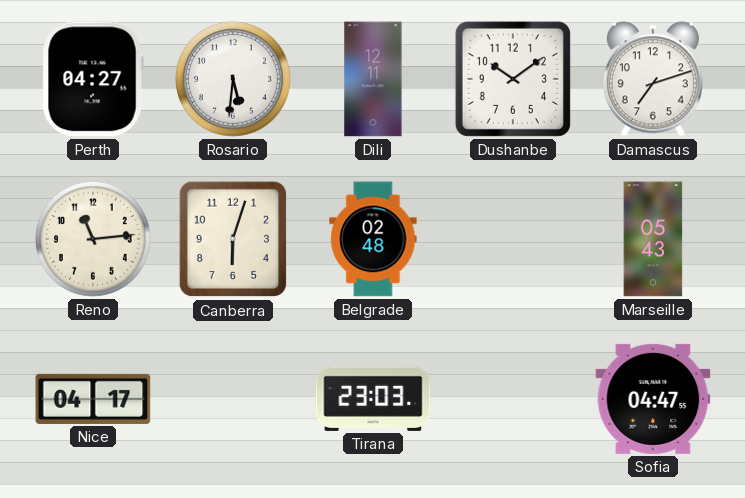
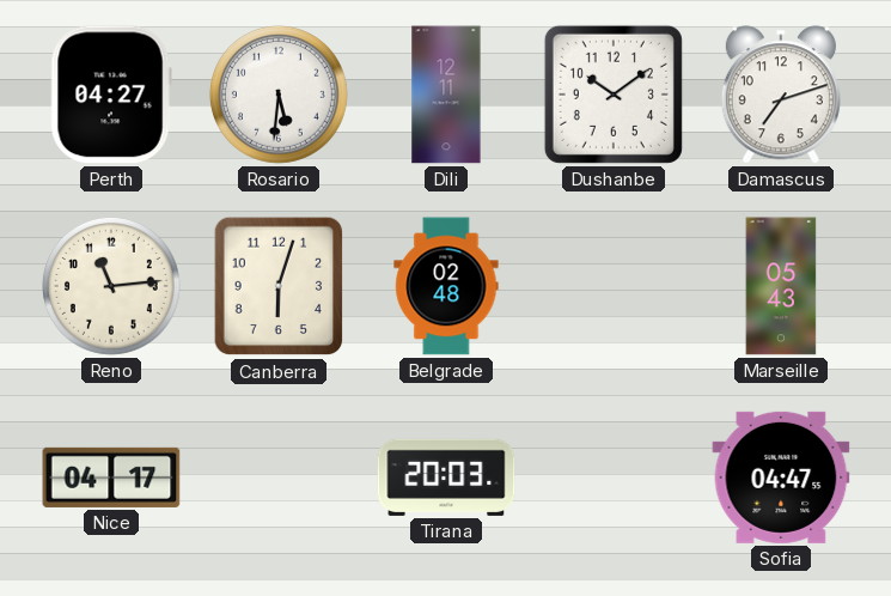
Tirana: 23:03 -> 20:03
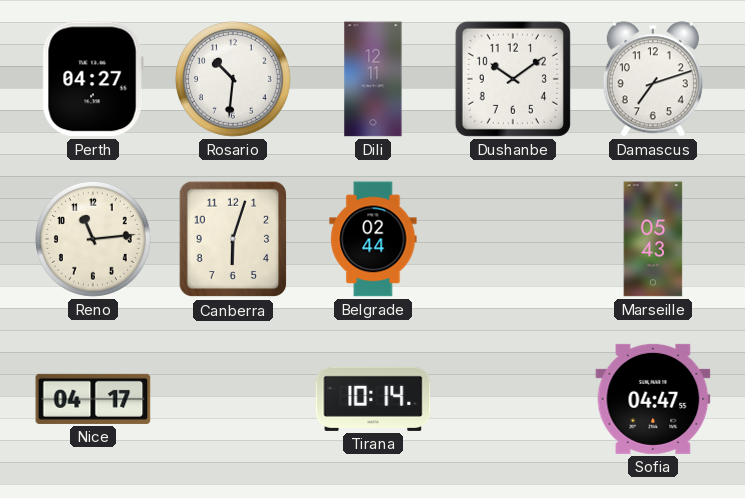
Rosario: 5:31 -> 10:31
Belgrade: 02:48 -> 02:44
Tirana: 20:03 -> 10:14
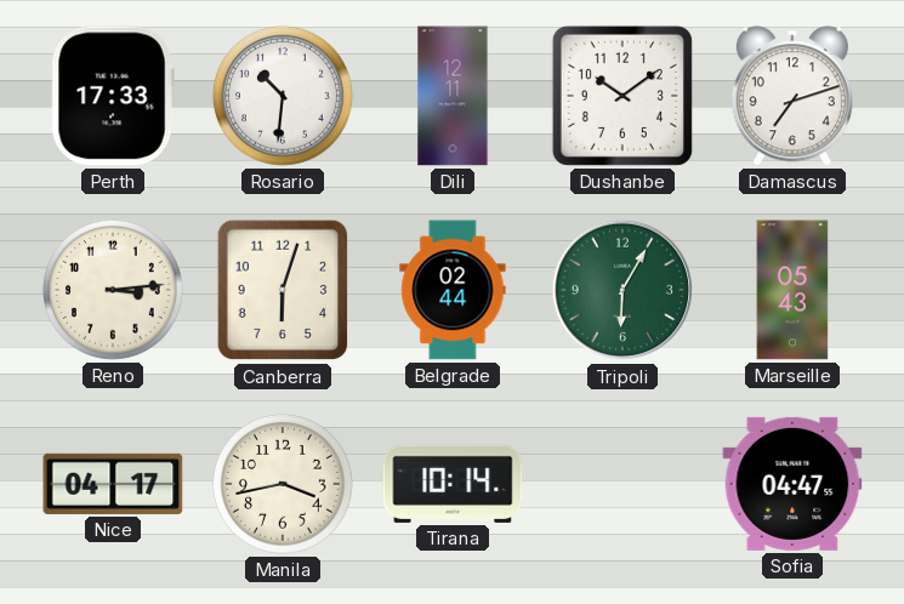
Perth: 04:27 -> 17:33
Reno: 11:14 -> 3:14
Tripoli: none -> 6:05
Manila: none -> 3:43
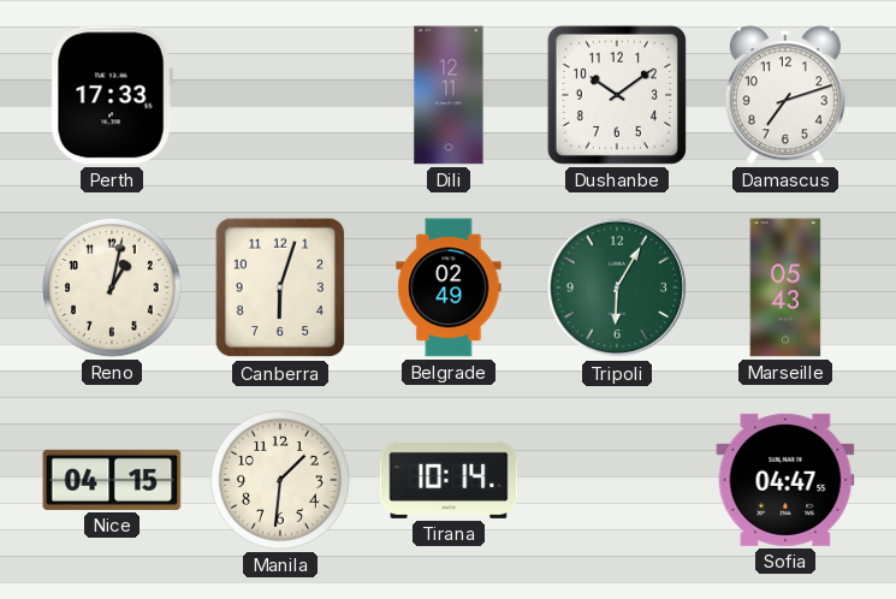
Rosario: 10:31 -> none
Reno: 3:14 -> 1:02
Belgrade: 02:44 -> 02:49
Nice: 04:17 -> 04:15
Manila: 3:43 -> 1:31
